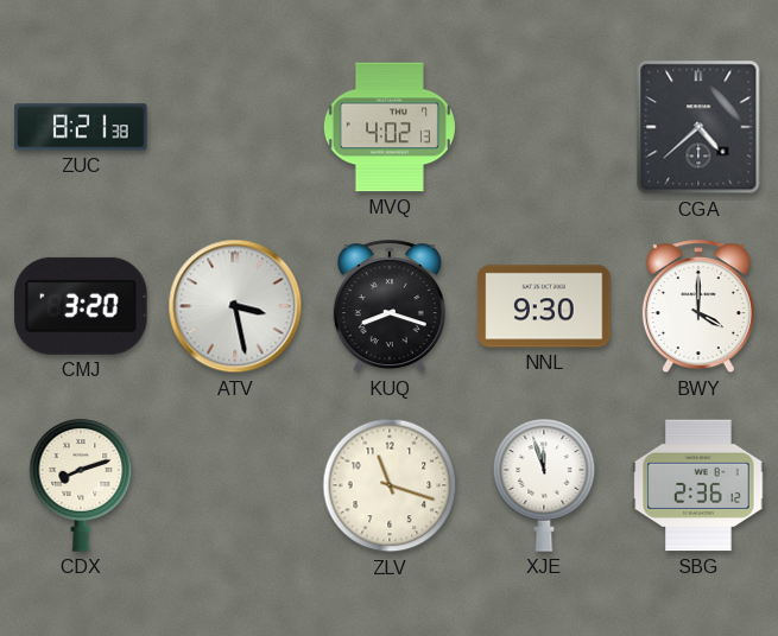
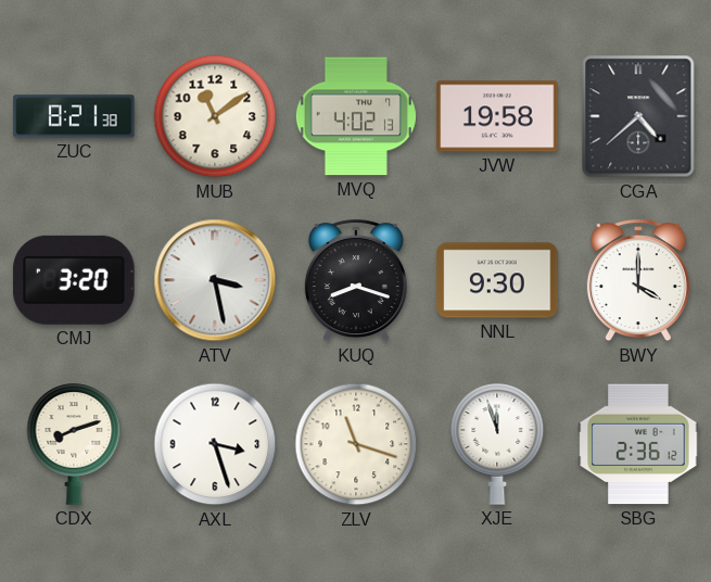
MUB: none -> 11:09
JVW: none -> 19:58
AXL: none -> 3:27
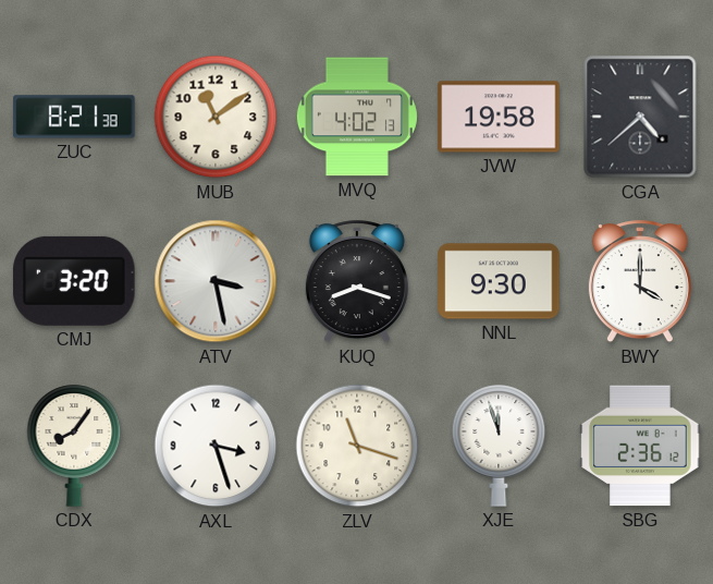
CDX: 8:12 -> 8:06
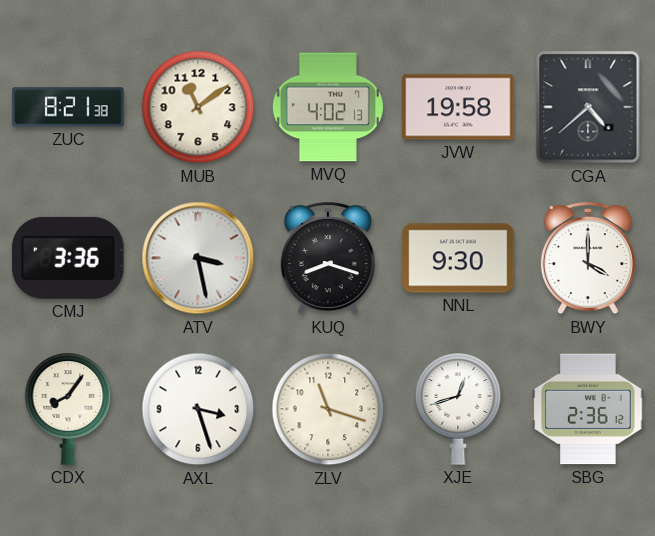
CMJ: 3:20 -> 3:36
XJE: 11:57 -> 12:42
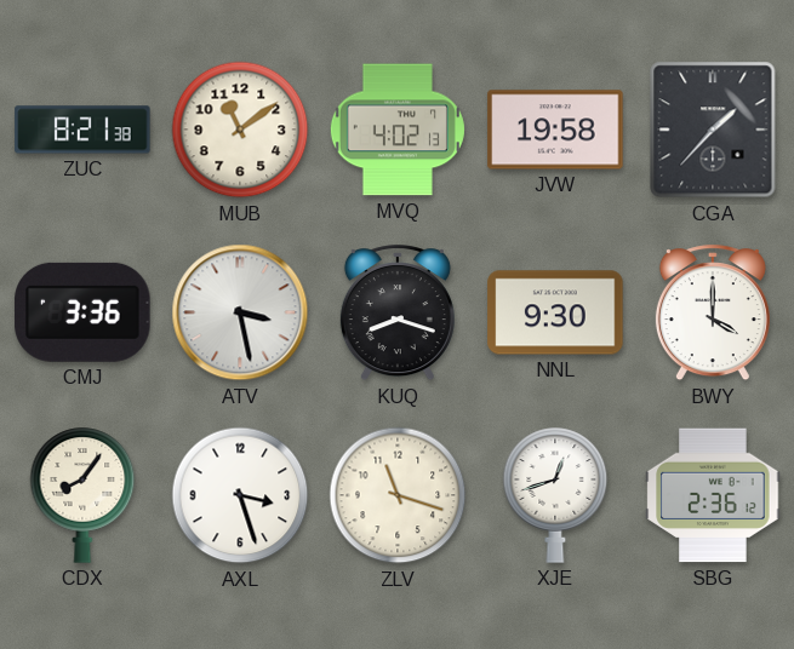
CGA: 4:38 -> 1:37
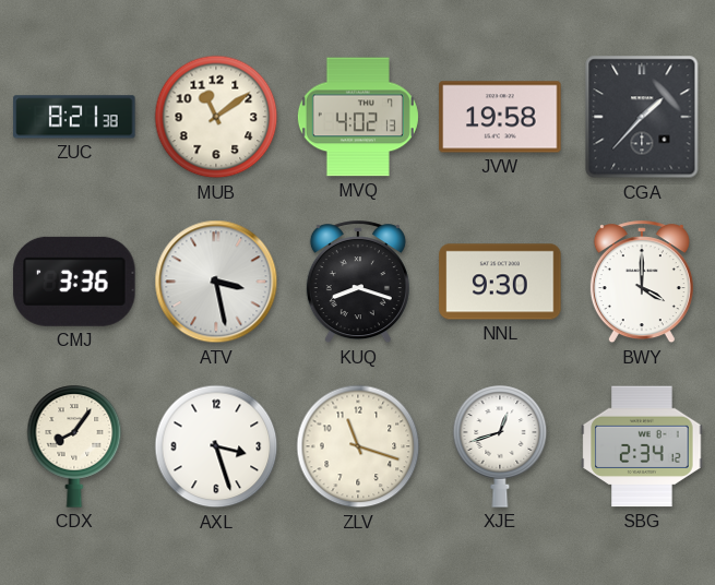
SBG: 2:36 -> 2:34
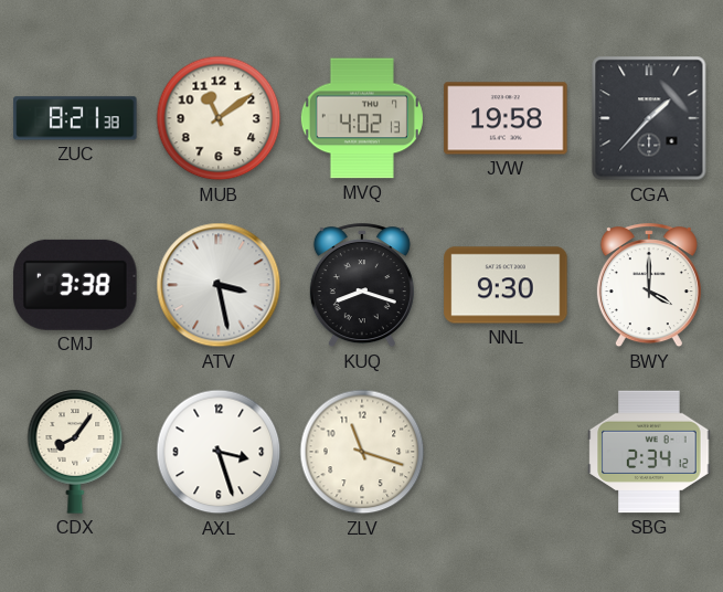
CMJ: 3:36 -> 3:38
XJE: 12:42 -> none
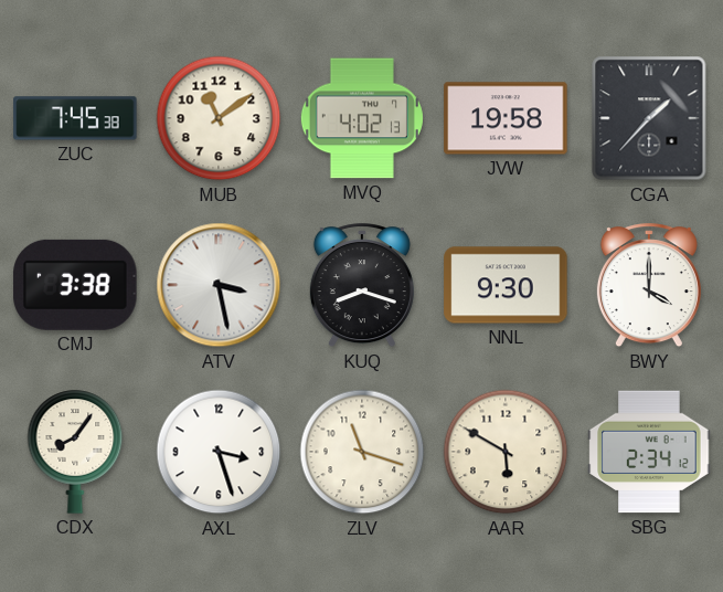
ZUC: 8:21 -> 7:45
AAR: none -> 5:50
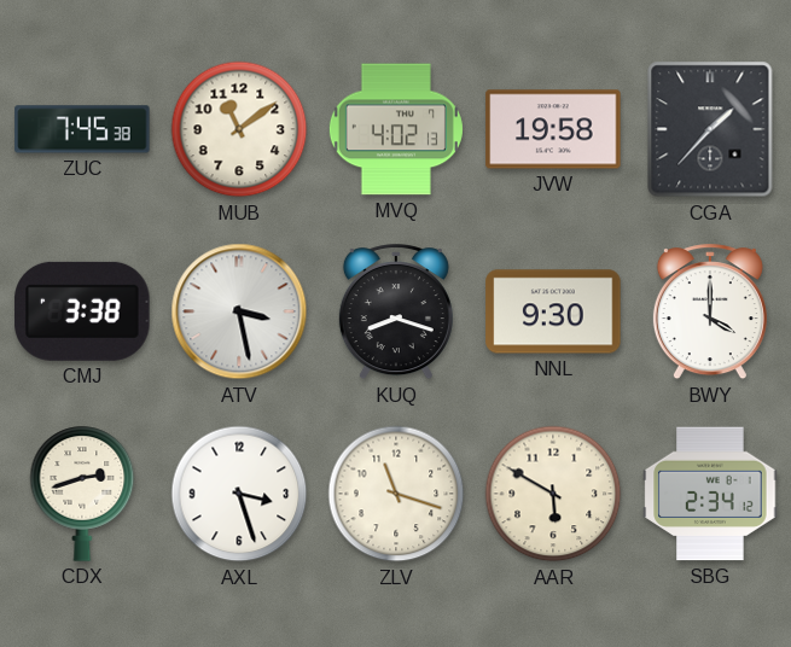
CDX: 8:06 -> 2:42
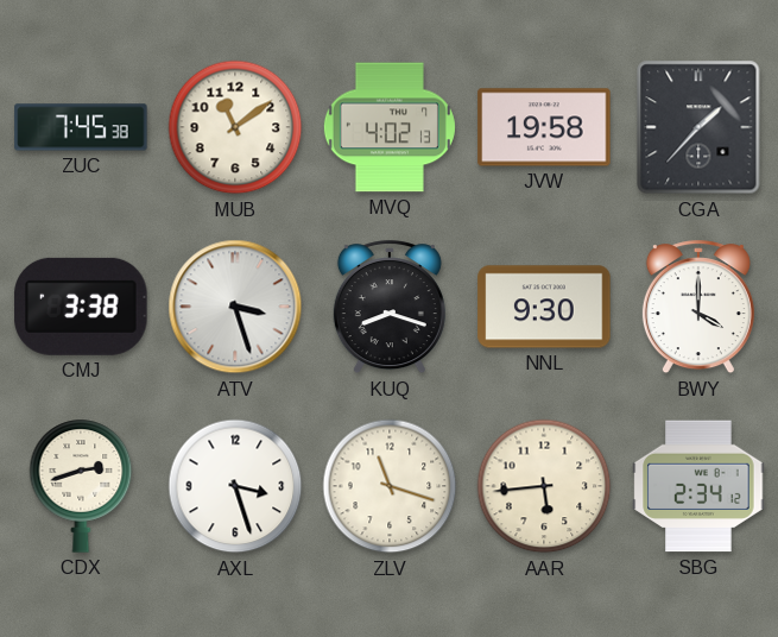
ATV: 3:28 -> 3:27
AAR: 5:50 -> 5:44
